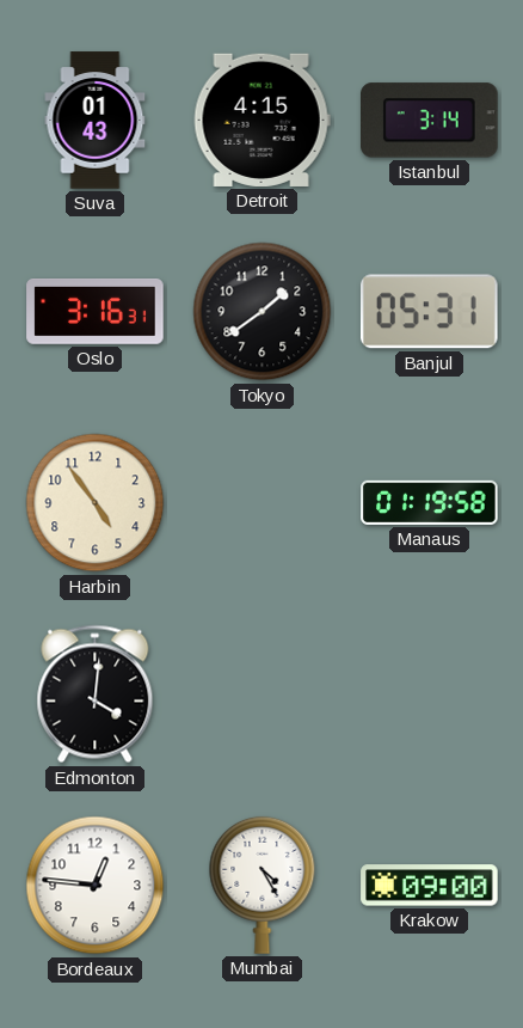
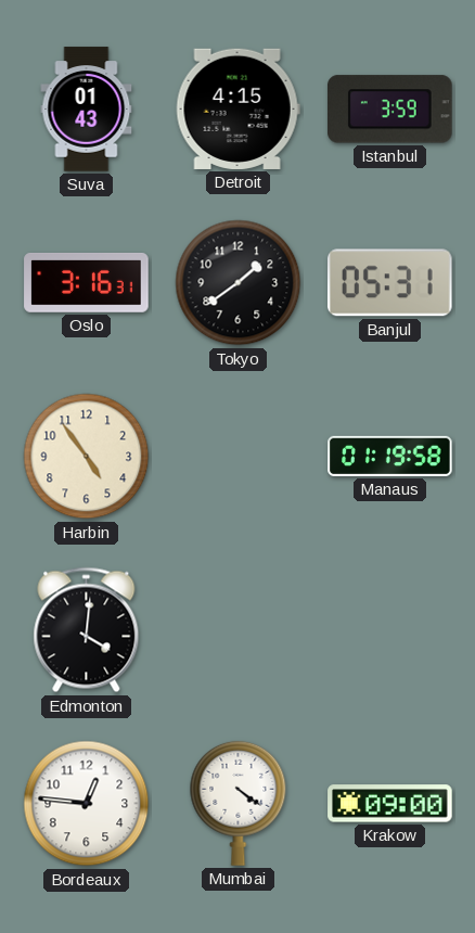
Istanbul: 3:14 -> 3:59
Mumbai: 4:25 -> 4:21
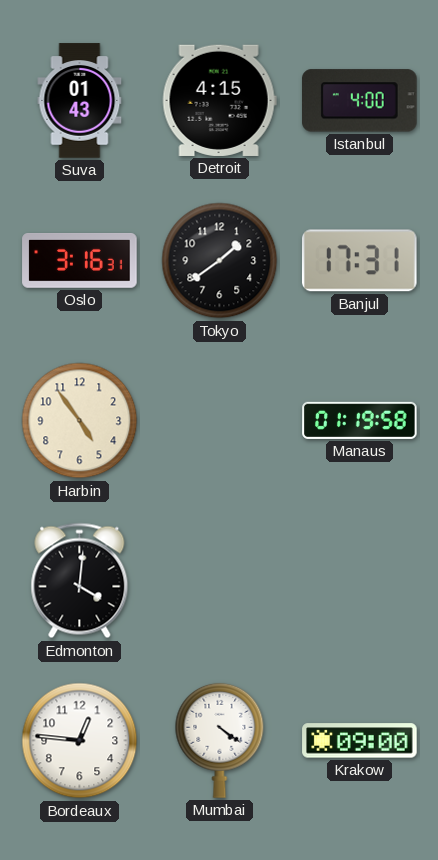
Istanbul: 3:59 -> 4:00
Banjul: 05:31 -> 17:31
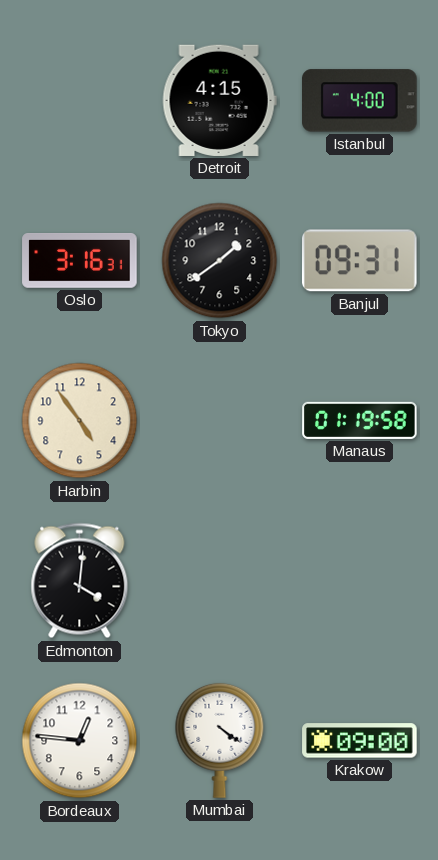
Suva: 01:43 -> none
Banjul: 17:31 -> 09:31
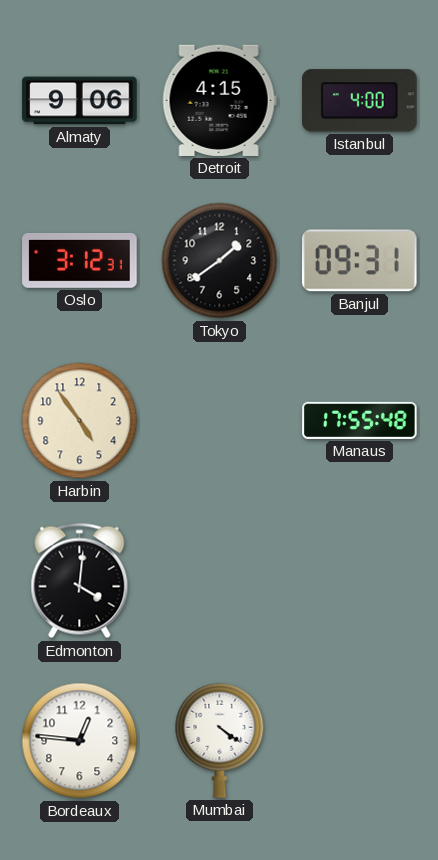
Almaty: none -> 9:06
Oslo: 3:16 -> 3:12
Manaus: 01:19 -> 17:55
Krakow: 09:00 -> none
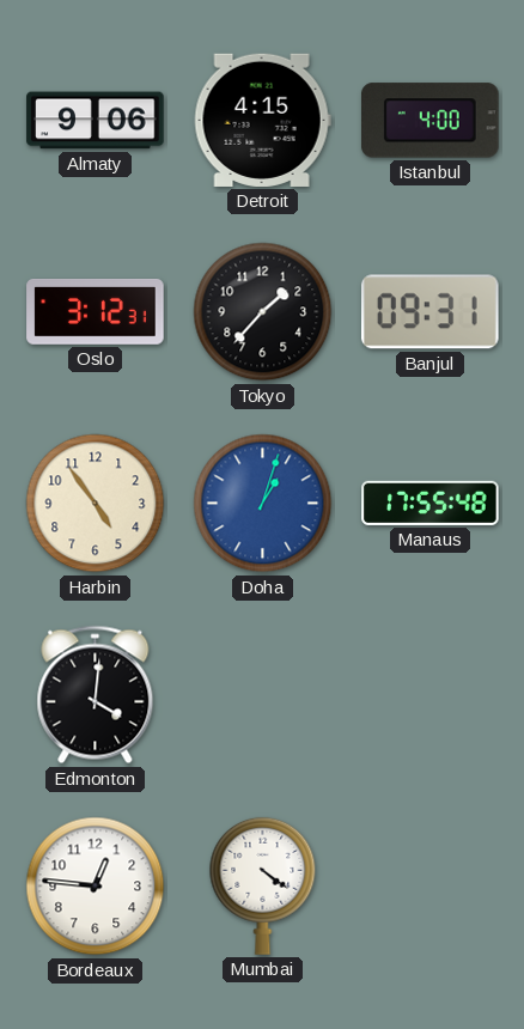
Tokyo: 1:39 -> 1:37
Doha: none -> 1:03
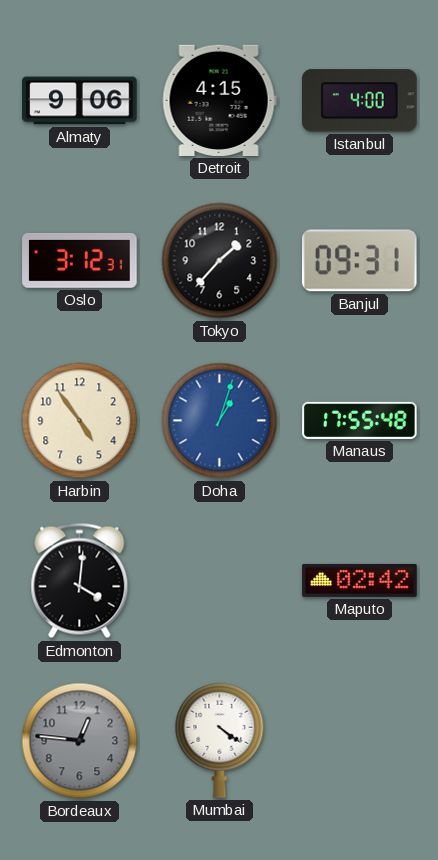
Maputo: none -> 02:42
Bordeaux dial: white -> grey
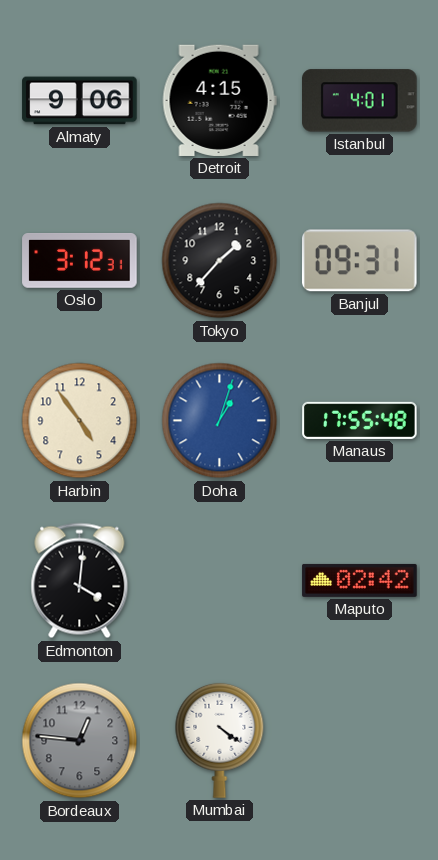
Istanbul: 4:00 -> 4:01
